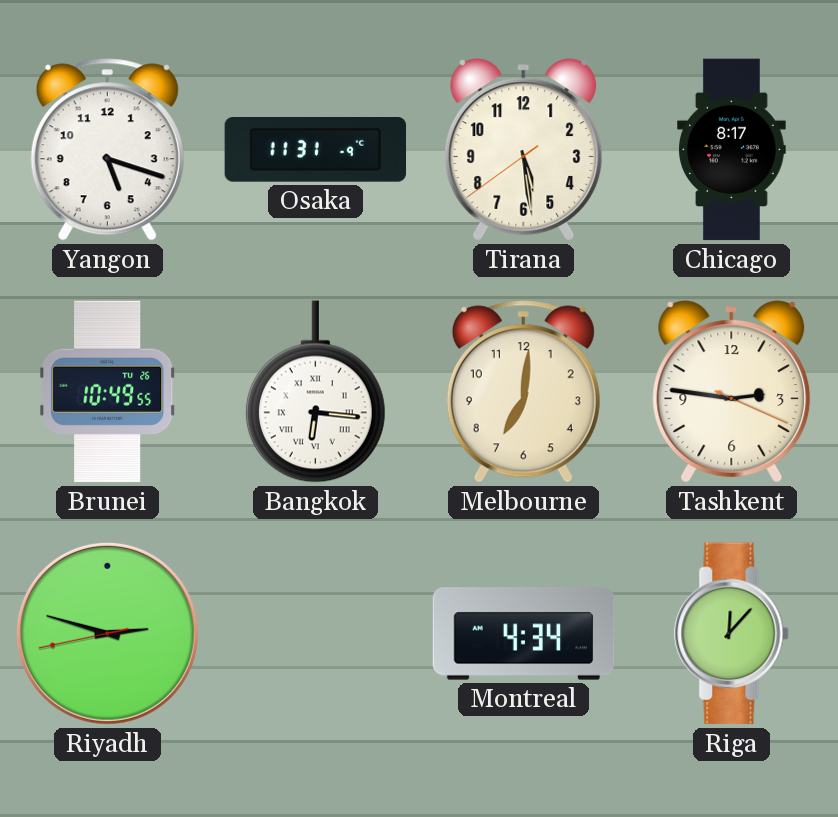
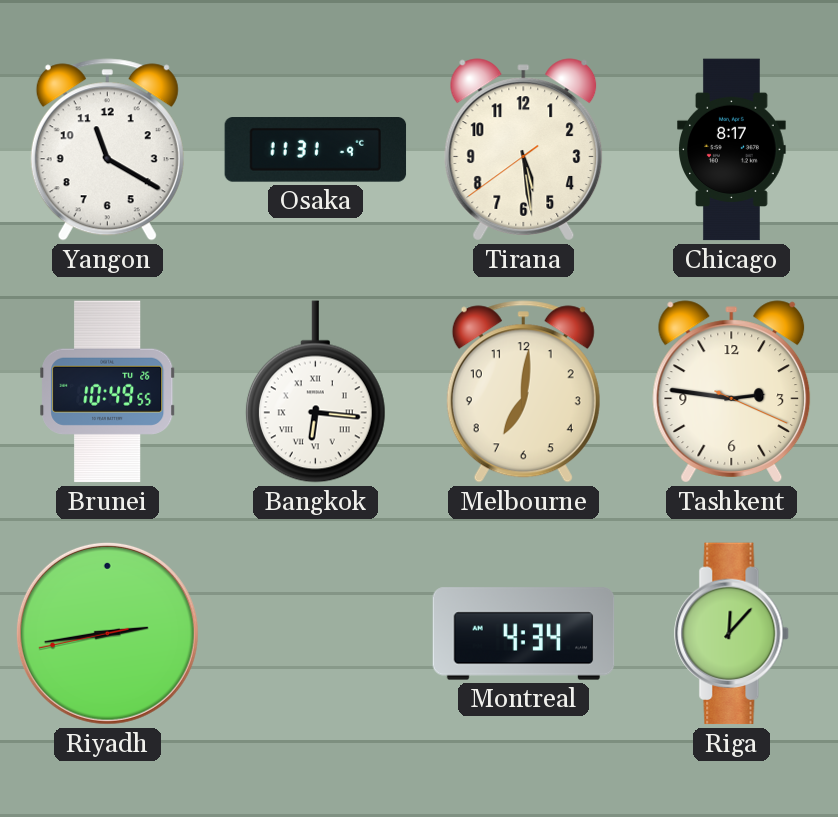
Yangon: 5:18 -> 11:20
Riyadh: 2:47 -> 2:43
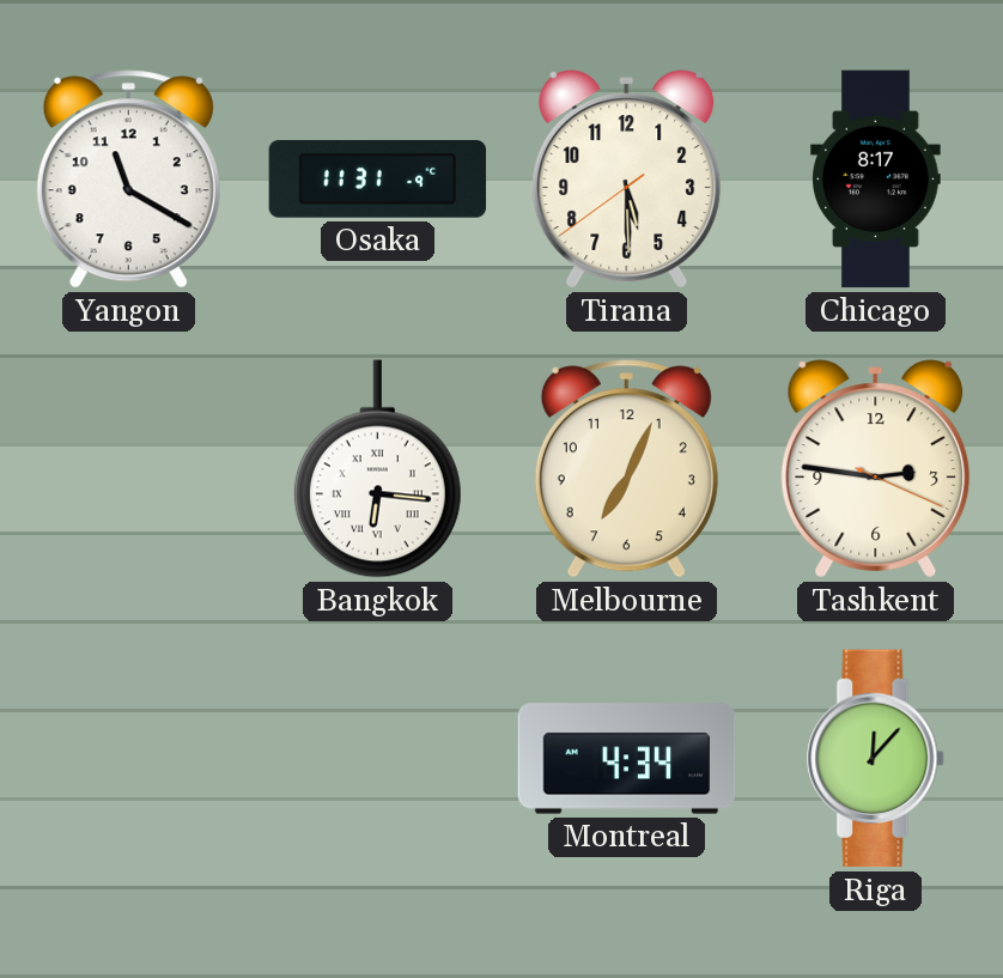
Tirana: 5:28 -> 5:29
Brunei: 10:49 -> none
Melbourne: 7:01 -> 7:04
Riyadh: 2:43 -> none
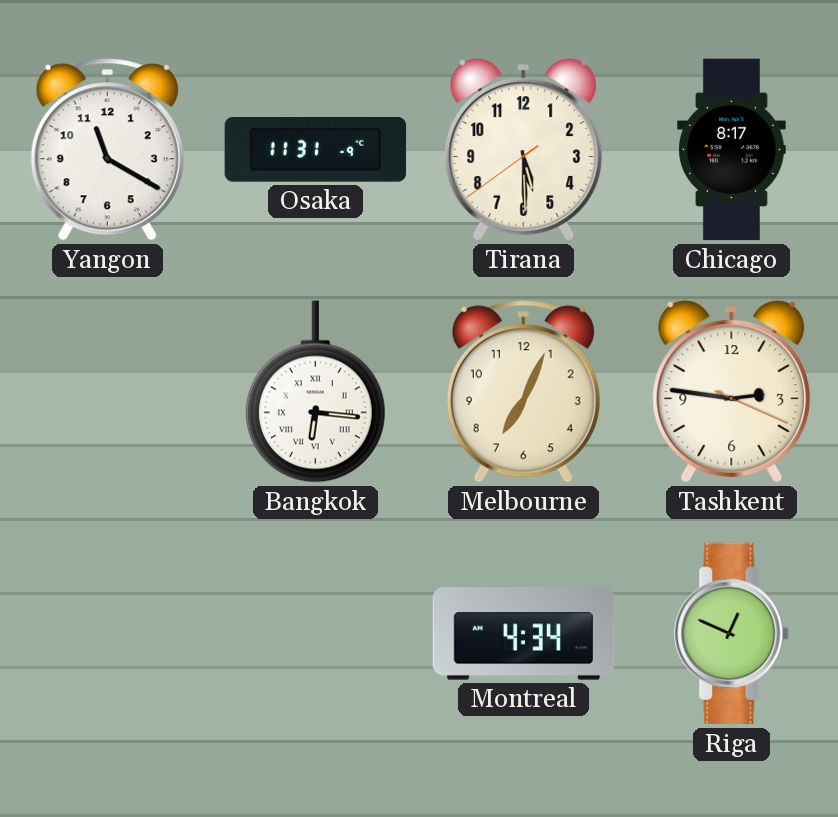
Riga: 12:07 -> 12:49
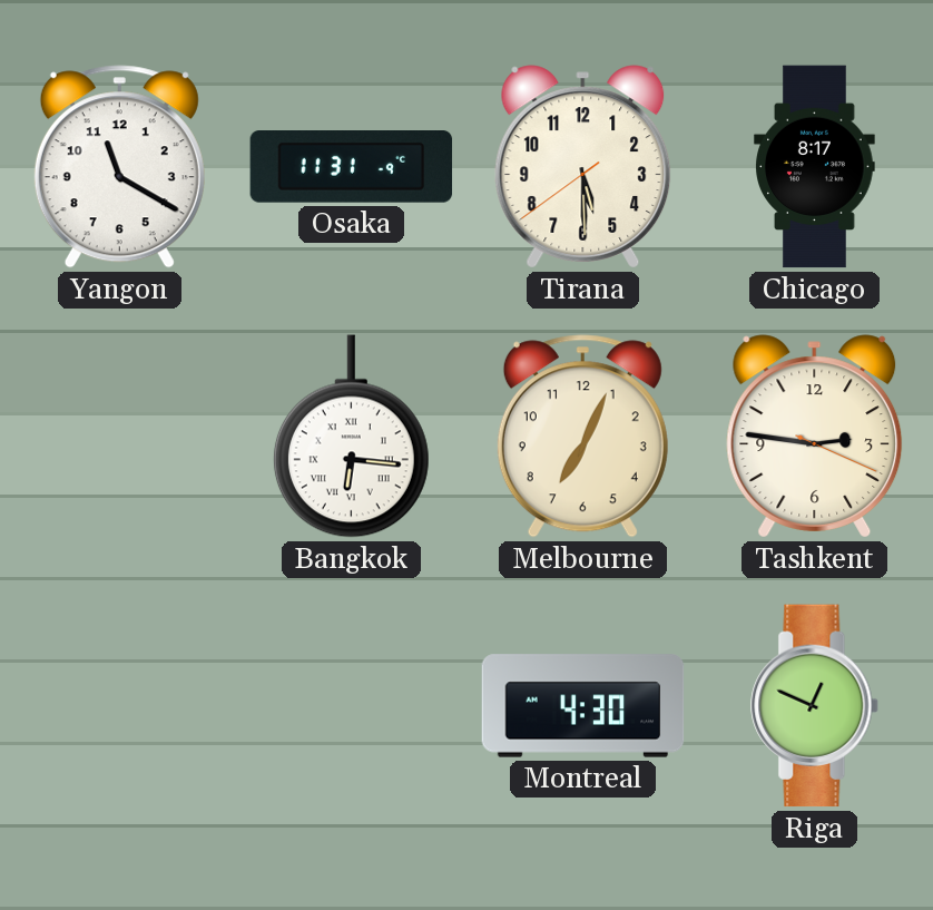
Montreal: 4:34 -> 4:30
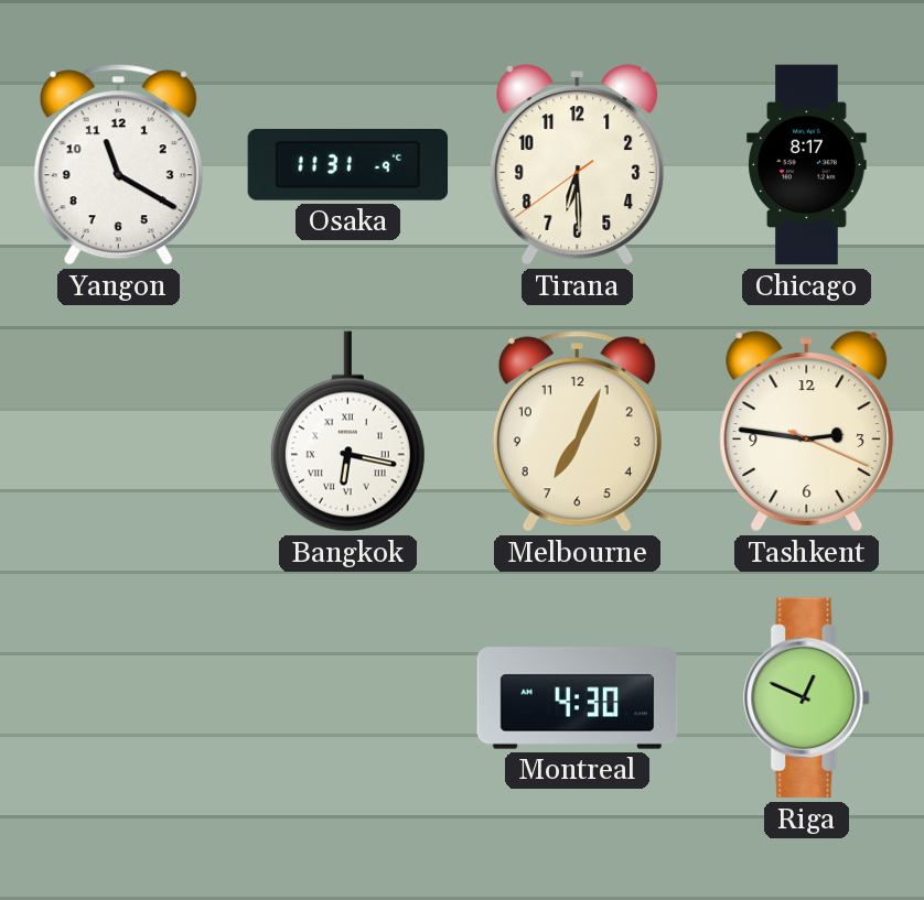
Tirana: 5:29 -> 6:29
Bangkok: 6:16 -> 6:17
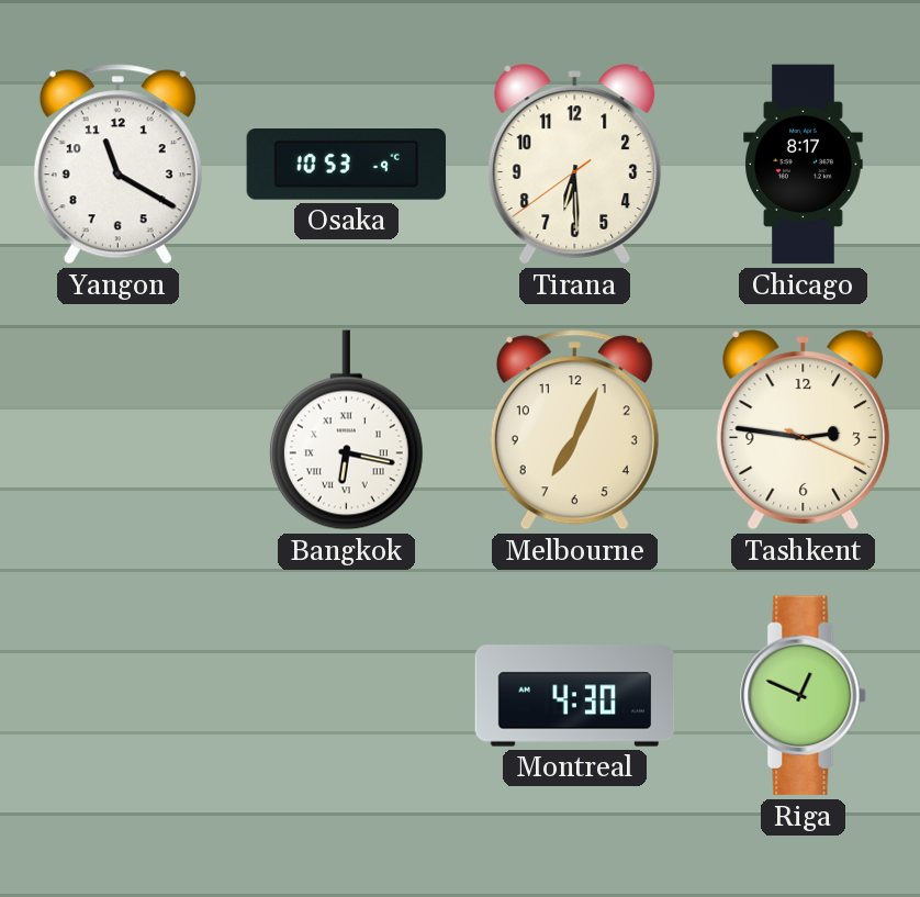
Osaka: 11:31 -> 10:53
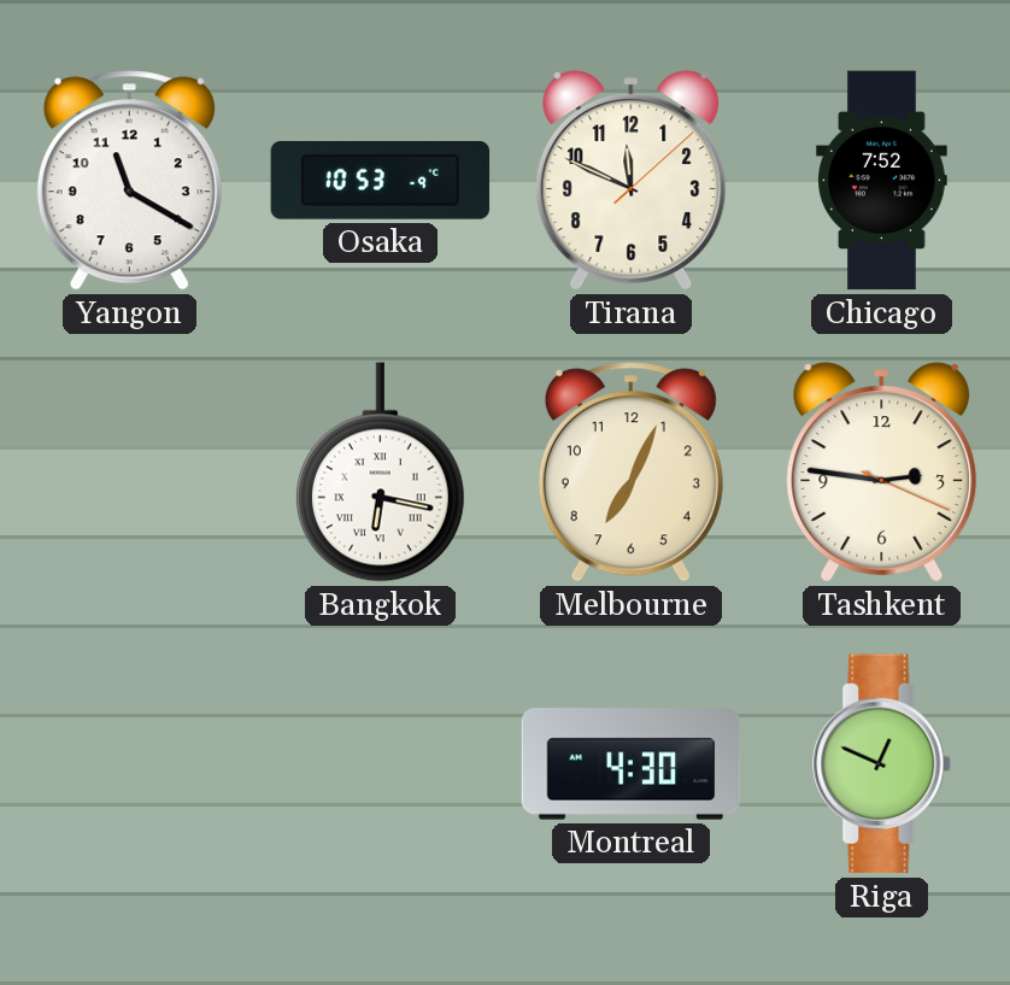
Tirana: 6:29 -> 11:49
Chicago: 8:17 -> 7:52
